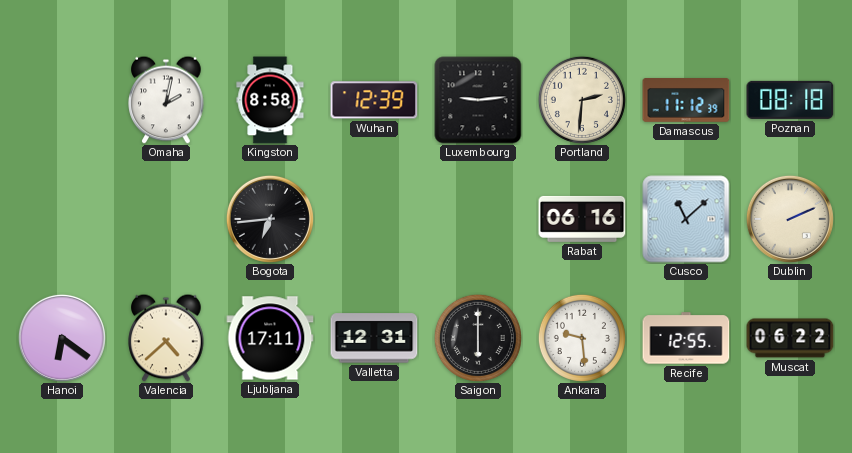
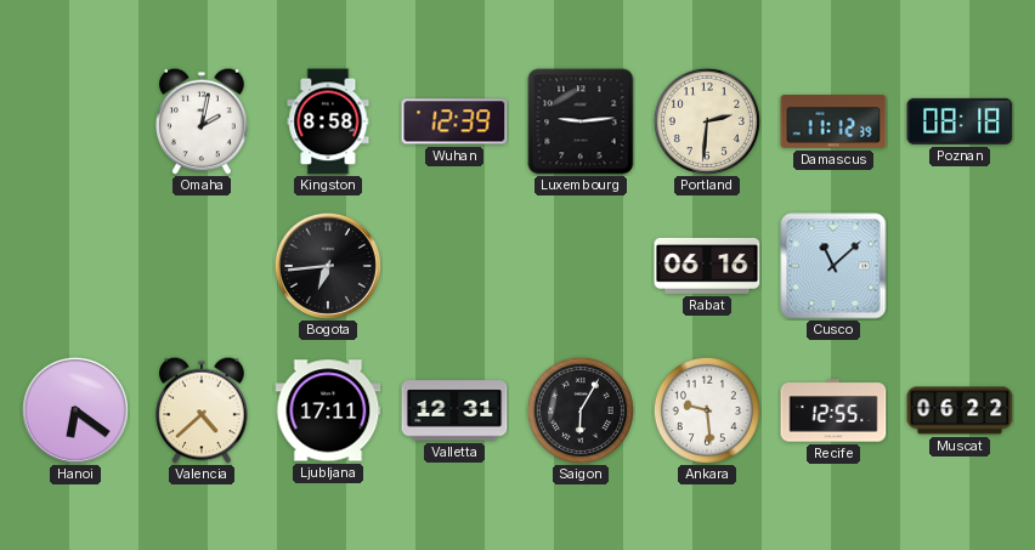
Dublin: 2:11 -> none
Saigon: 6:00 -> 6:05
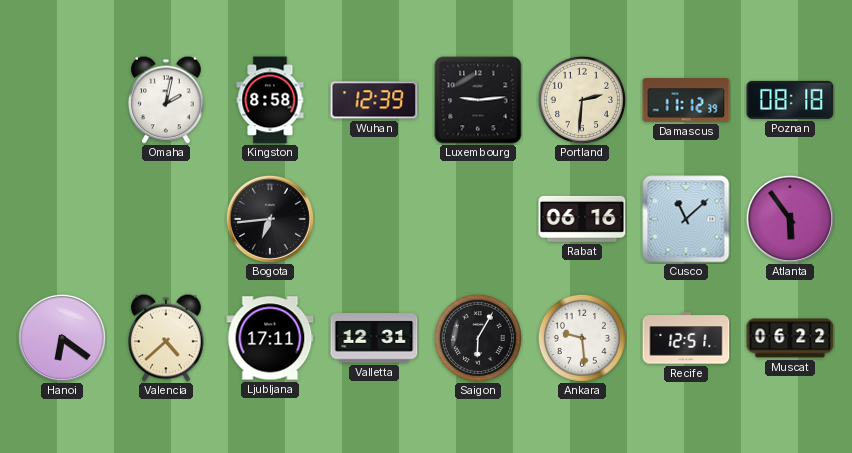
Atlanta: none -> 5:54
Recife: 12:55 -> 12:51
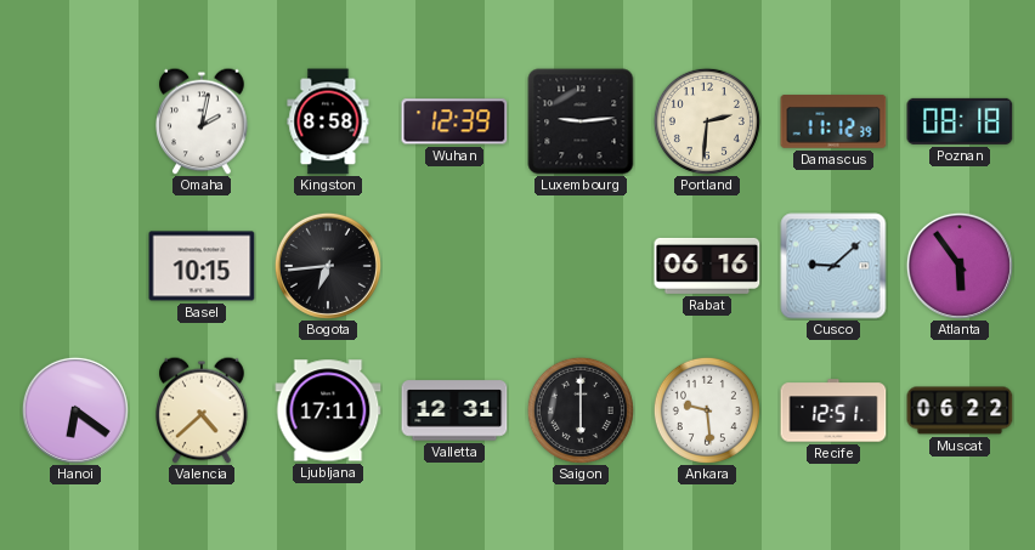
Basel: none -> 10:15
Cusco: 11:08 -> 9:08
Saigon: 6:05 -> 6:00
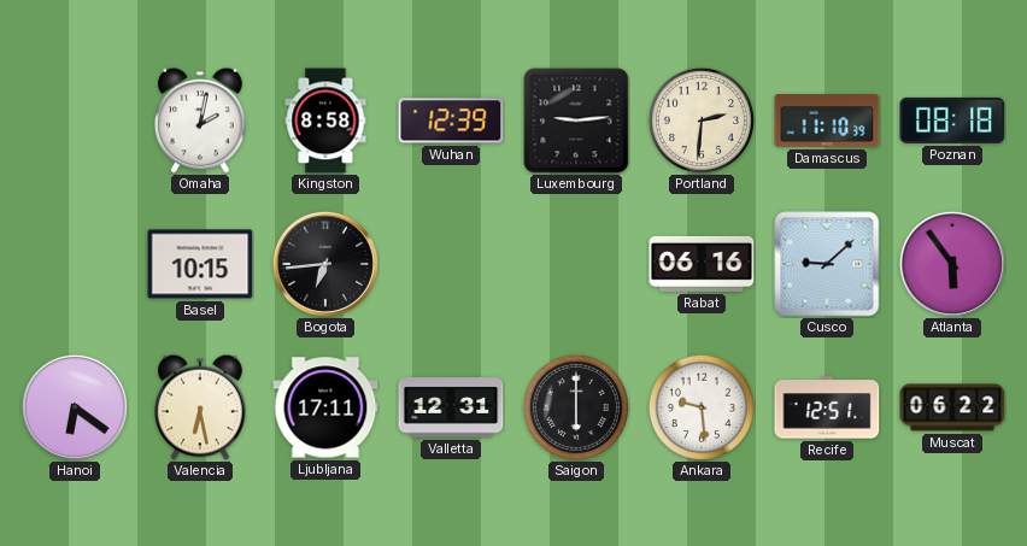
Damascus: 11:12 -> 11:10
Valencia: 4:38 -> 6:28
